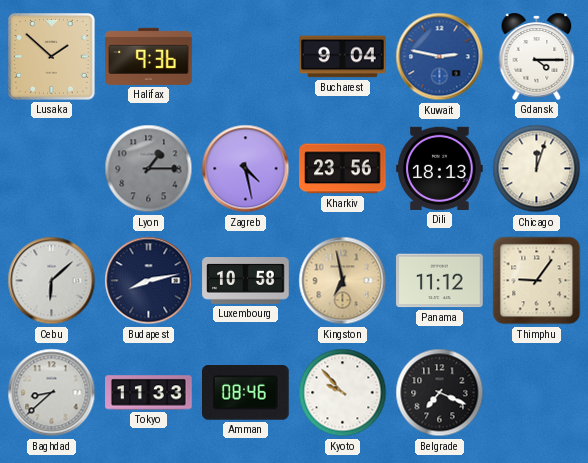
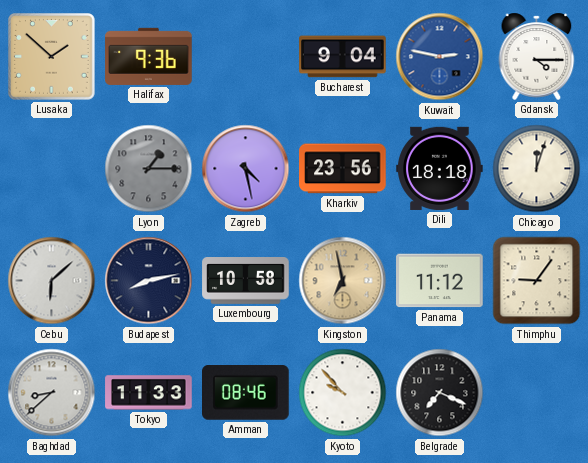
Dili: 18:13 -> 18:18
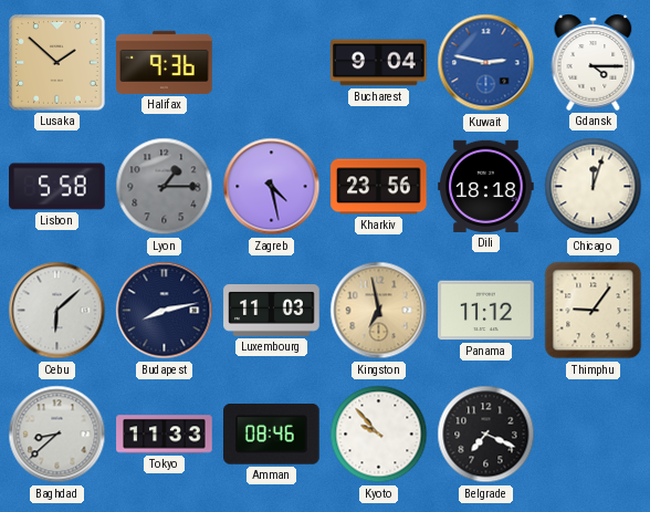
Lisbon: none -> 5:58
Luxembourg: 10:58 -> 11:03
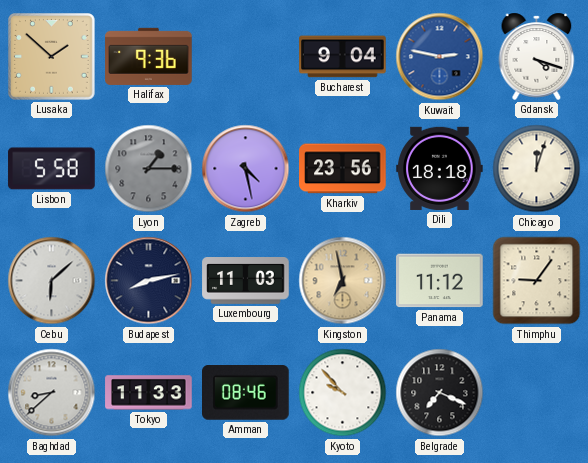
Gdansk: 4:15 -> 4:18
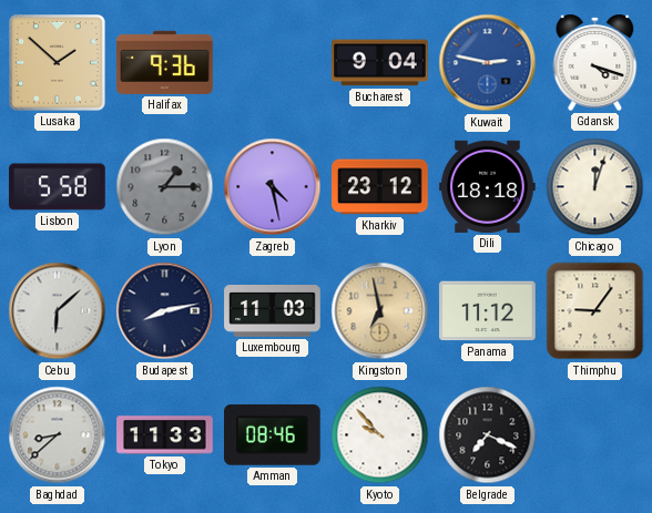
Kharkiv: 23:56 -> 23:12
